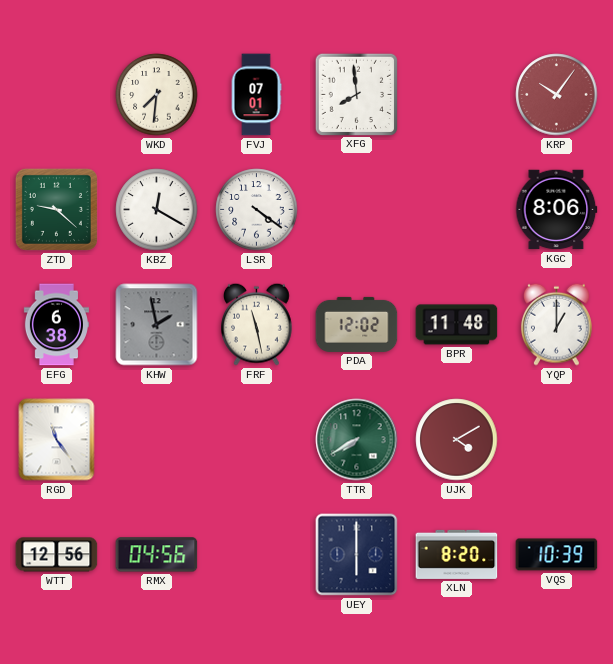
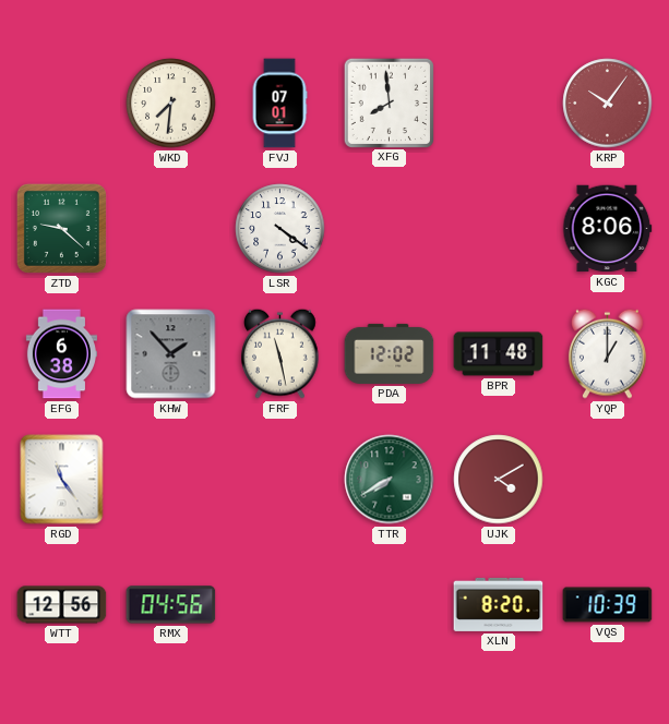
KBZ: 12:20 -> none
KHW: 1:58 -> 1:53
UEY: 6:00 -> none
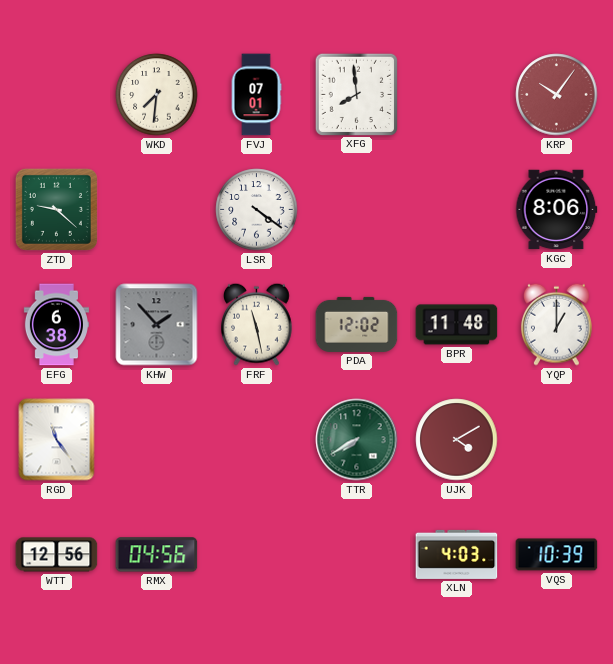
XLN: 8:20 -> 4:03
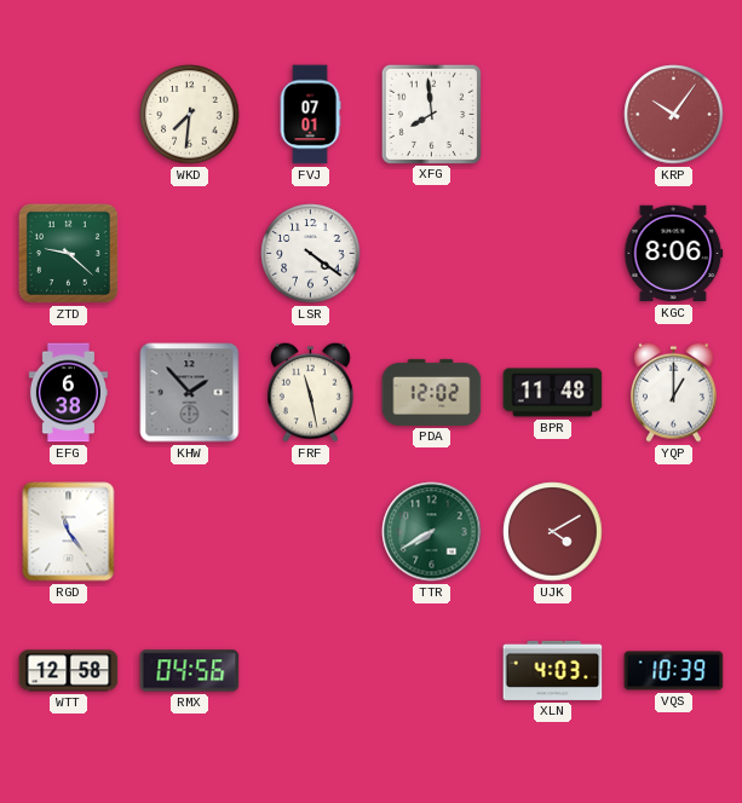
WTT: 12:56 -> 12:58
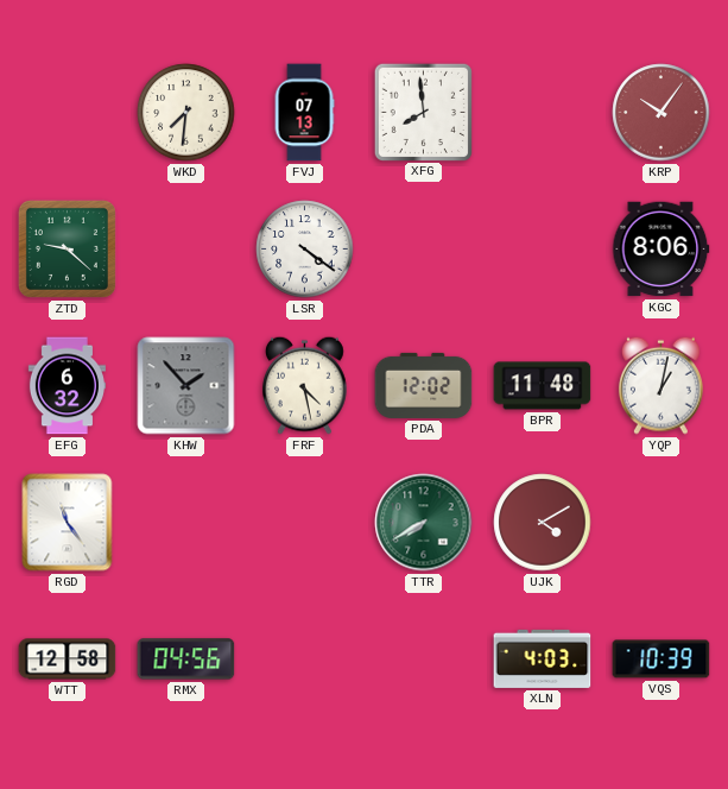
FVJ: 07:01 -> 07:13
EFG: 6:38 -> 6:32
FRF: 11:28 -> 4:28
YQP: 1:00 -> 1:02
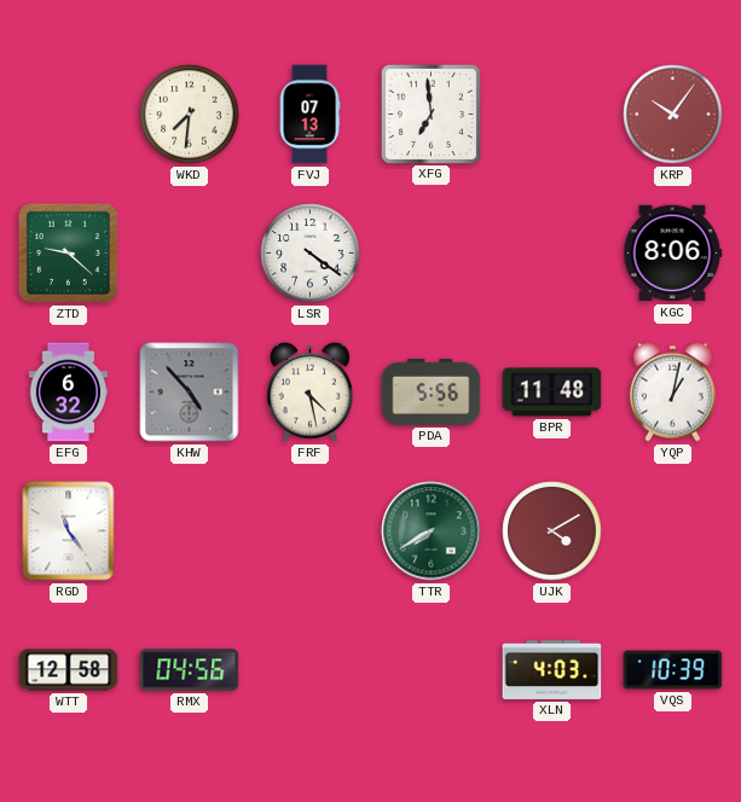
XFG: 7:59 -> 6:59
KHW: 1:53 -> 4:53
PDA: 12:02 -> 5:56
